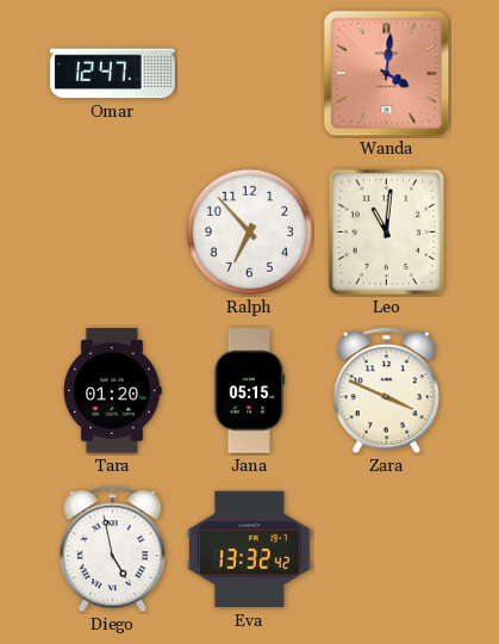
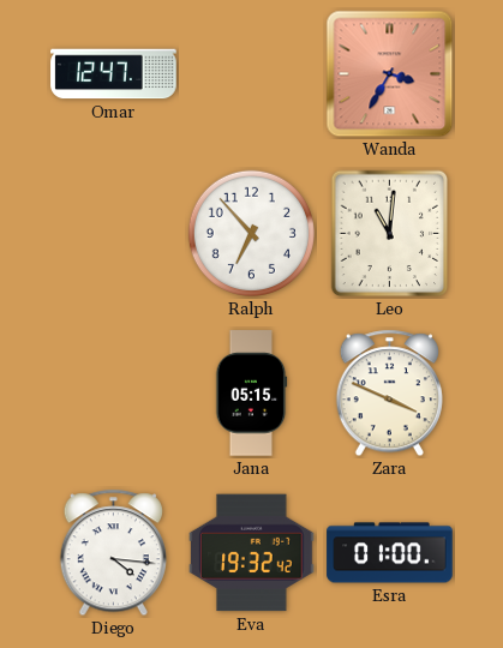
Wanda: 4:01 -> 3:35
Tara: 01:20 -> none
Diego: 4:58 -> 4:16
Eva: 13:32 -> 19:32
Esra: none -> 01:00
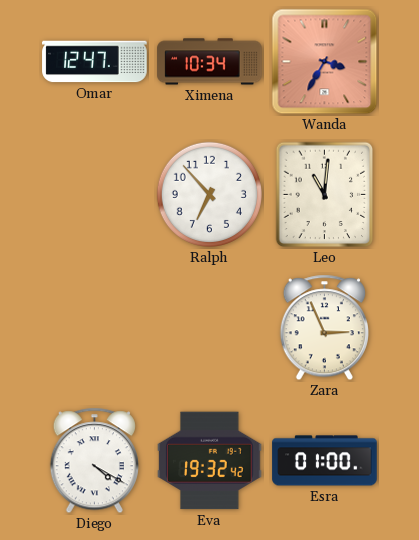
Ximena: none -> 10:34
Jana: 05:15 -> none
Zara: 3:49 -> 2:56
Diego: 4:16 -> 4:20
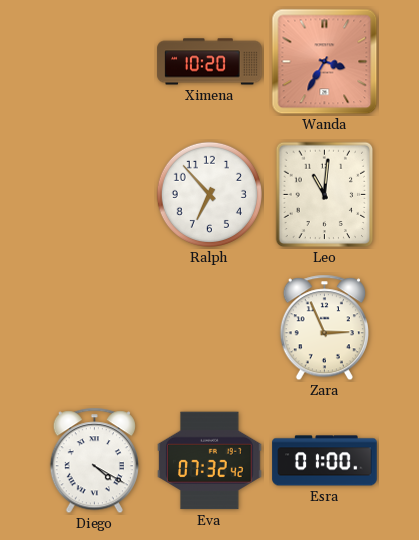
Omar: 12:47 -> none
Ximena: 10:34 -> 10:20
Eva: 19:32 -> 07:32
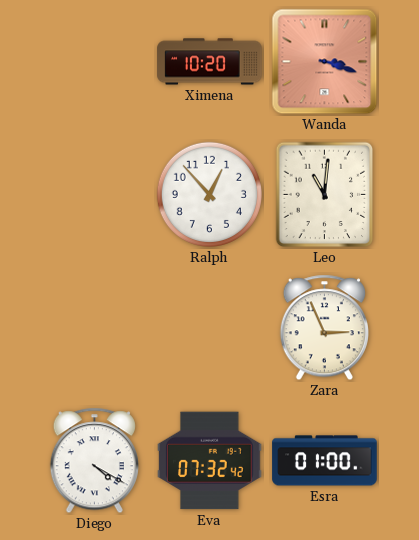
Wanda: 3:35 -> 3:18
Ralph: 6:53 -> 12:53
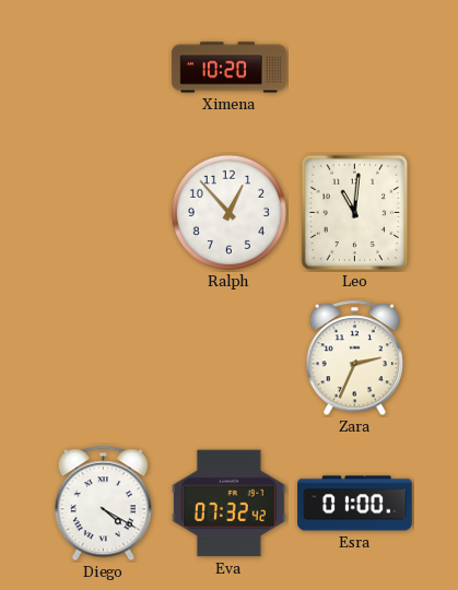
Wanda: 3:18 -> none
Zara: 2:56 -> 2:34
